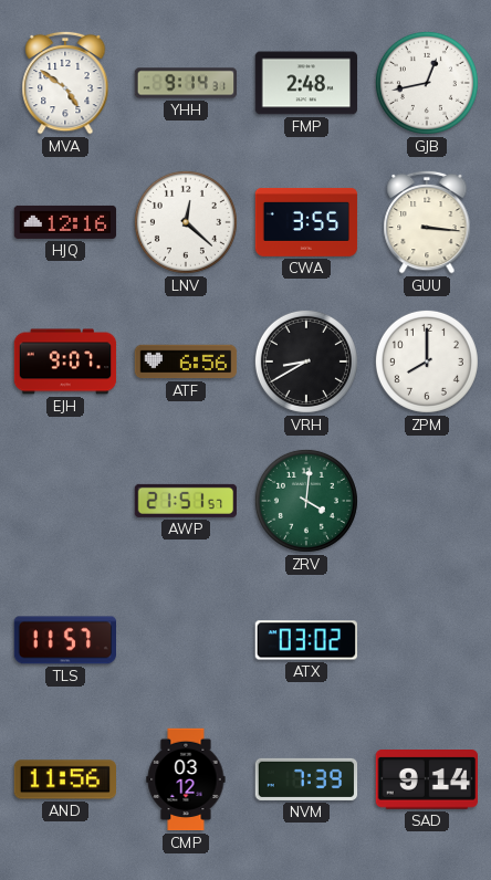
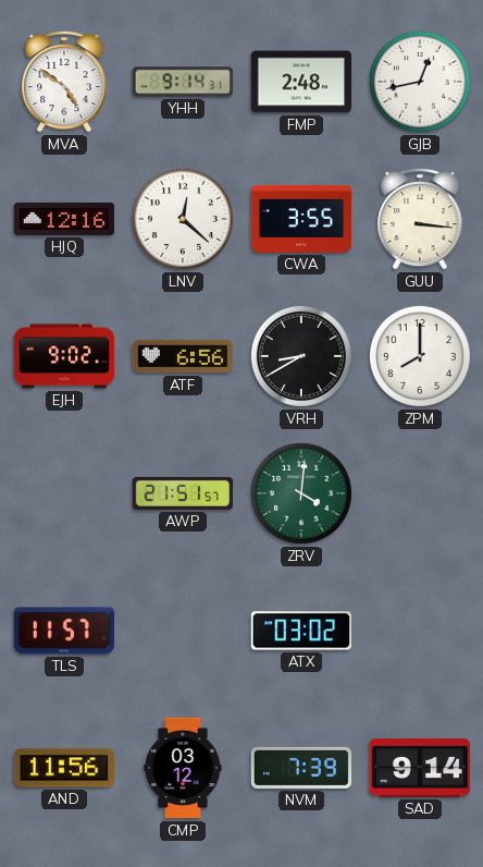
EJH: 9:07 -> 9:02
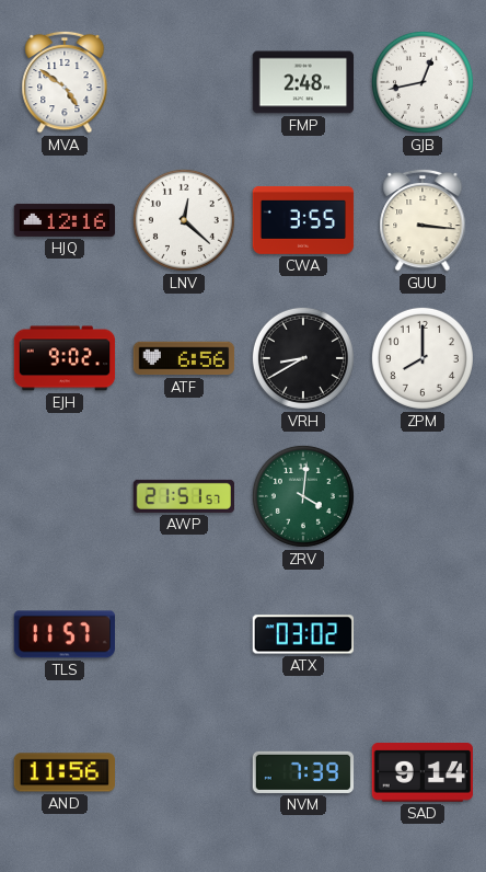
YHH: 9:14 -> none
CMP: 03:12 -> none
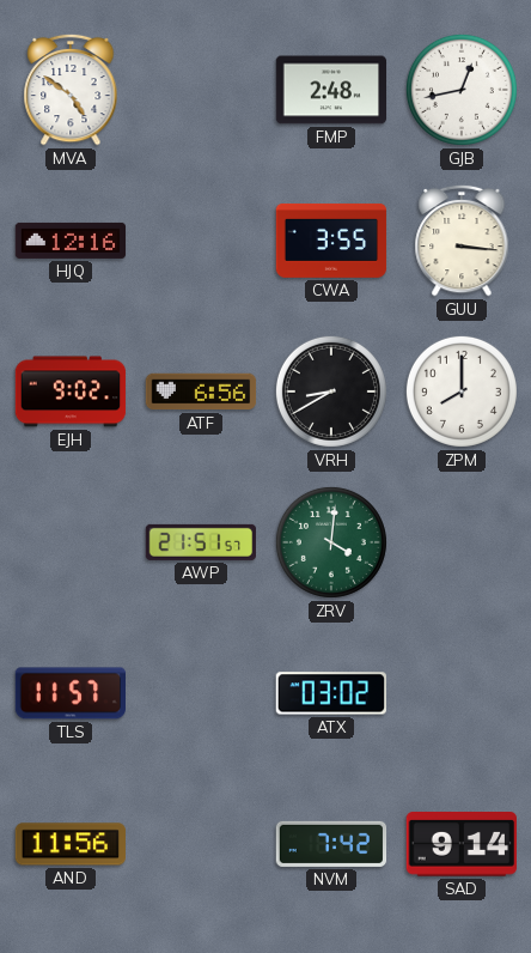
LNV: 12:22 -> none
NVM: 7:39 -> 7:42
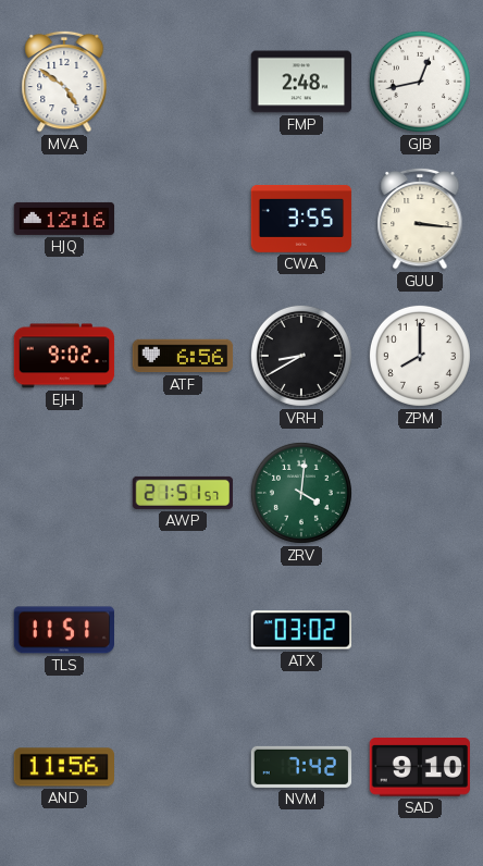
TLS: 11:57 -> 11:51
SAD: 9:14 -> 9:10
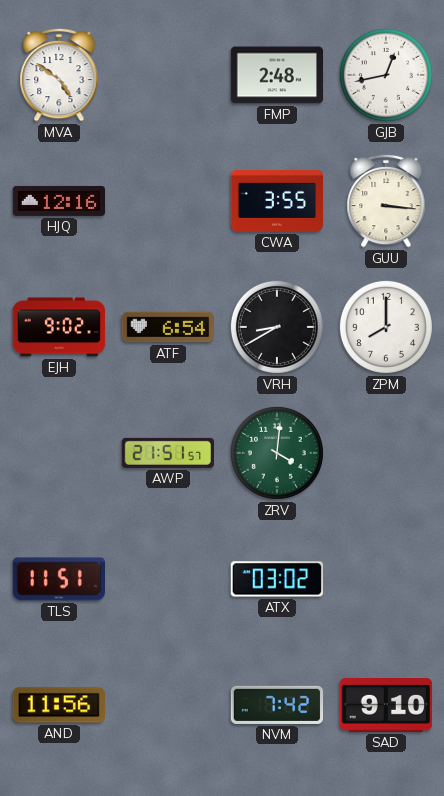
ATF: 6:56 -> 6:54
